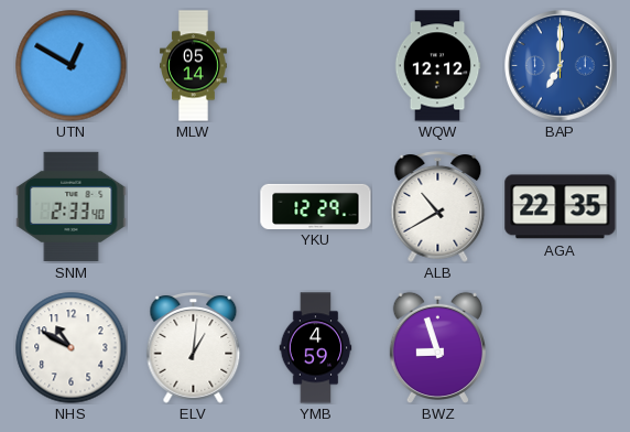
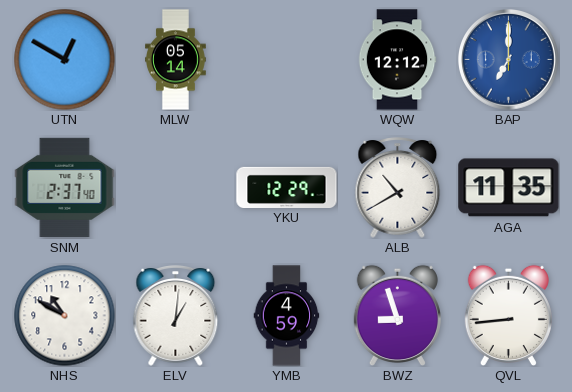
SNM: 2:33 -> 2:37
AGA: 22:35 -> 11:35
QVL: none -> 8:44
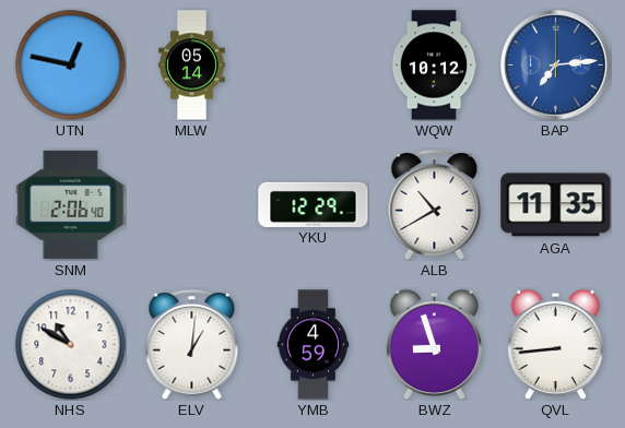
UTN: 12:50 -> 12:47
WQW: 12:12 -> 10:12
BAP: 7:00 -> 7:14
SNM: 2:37 -> 2:06
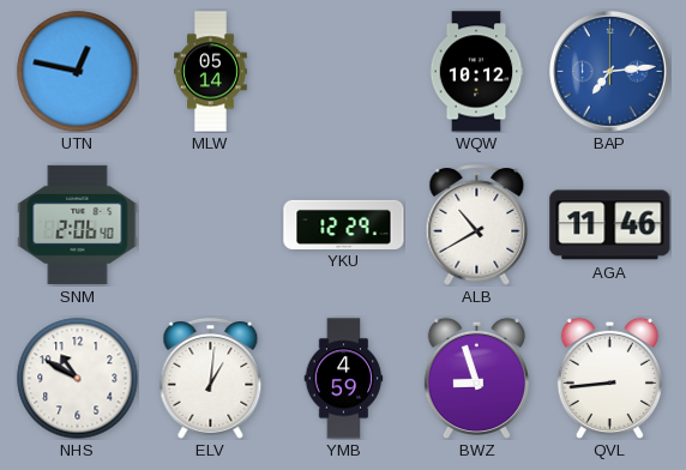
AGA: 11:35 -> 11:46
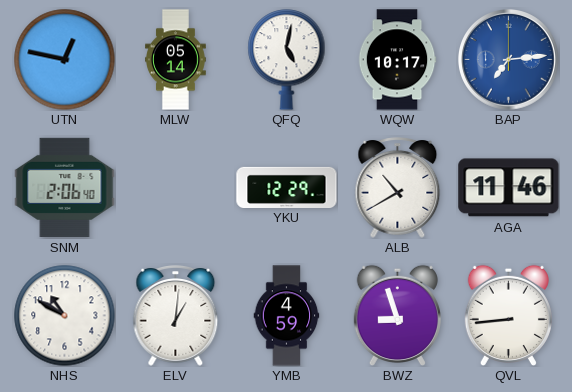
QFQ: none -> 5:02
WQW: 10:12 -> 10:17
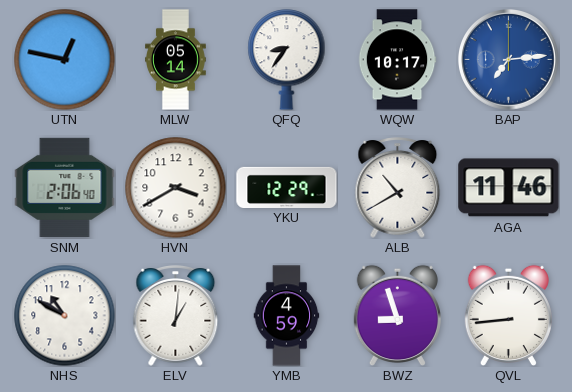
QFQ: 5:02 -> 8:36
HVN: none -> 3:40
